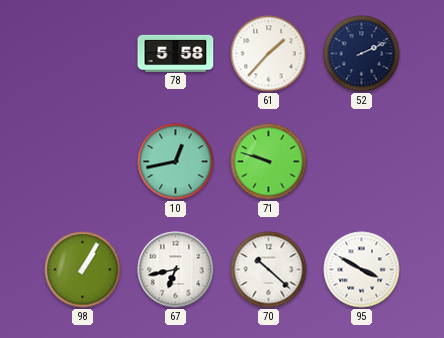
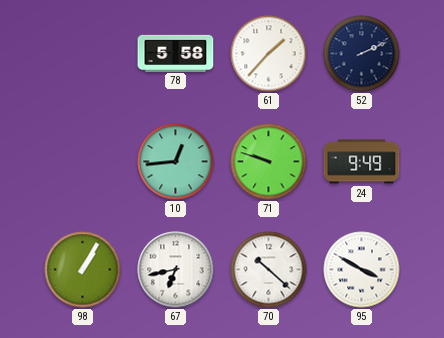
10: 12:43 -> 12:44
24: none -> 9:49
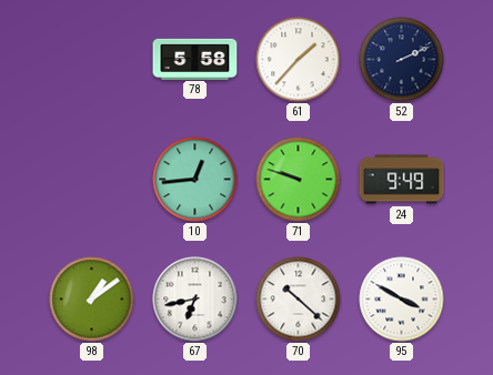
98: 1:05 -> 1:09
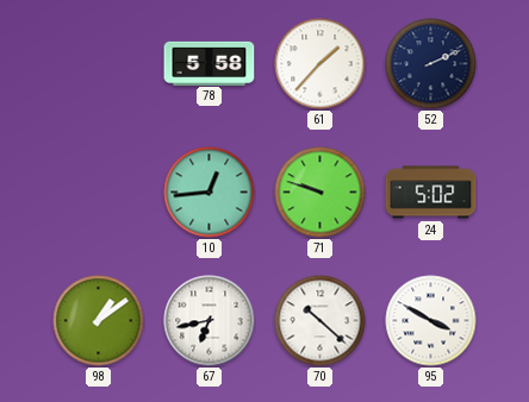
24: 9:49 -> 5:02
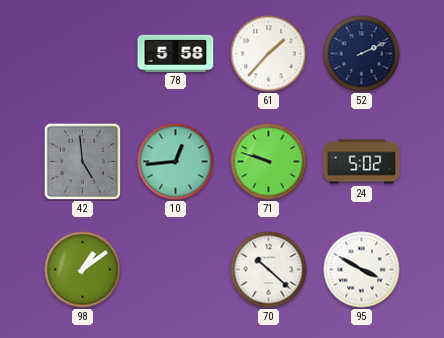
42: none -> 4:59
67: 6:43 -> none
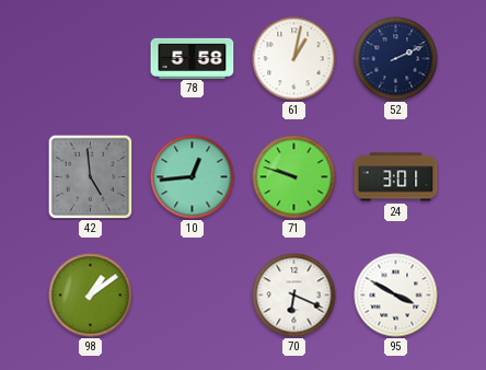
61: 1:37 -> 1:02
24: 5:02 -> 3:01
70: 10:22 -> 6:19
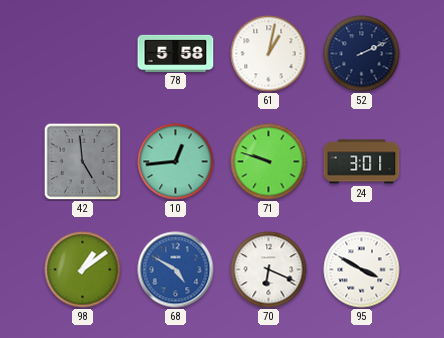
68: none -> 4:50
